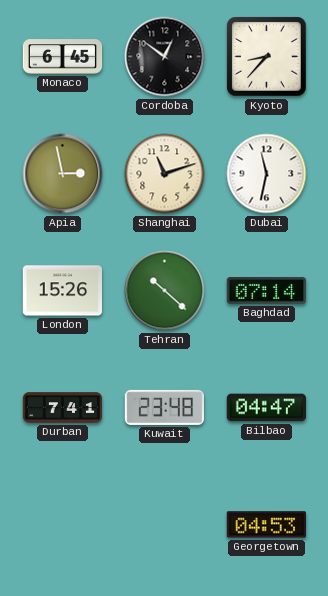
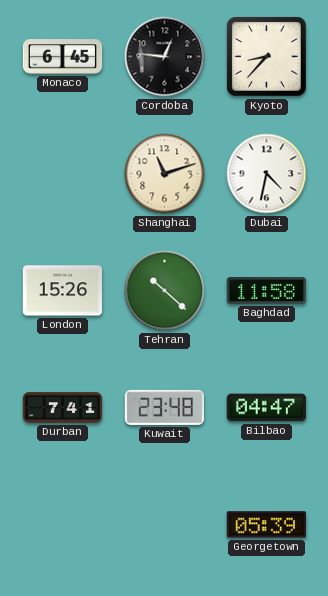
Cordoba: 12:51 -> 12:46
Apia: 2:58 -> none
Dubai: 11:32 -> 4:32
Baghdad: 07:14 -> 11:58
Georgetown: 04:53 -> 05:39
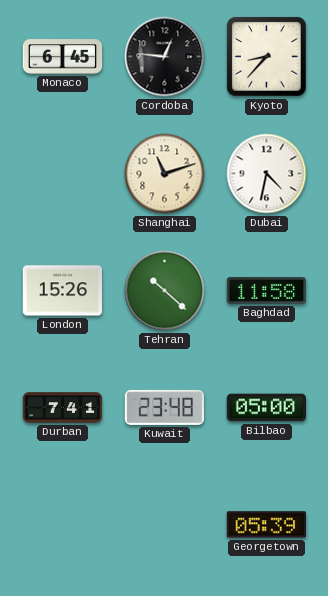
Bilbao: 04:47 -> 05:00
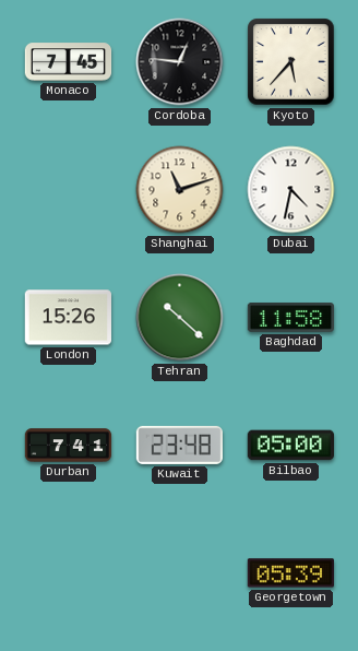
Monaco: 6:45 -> 7:45
Kyoto: 8:37 -> 5:37
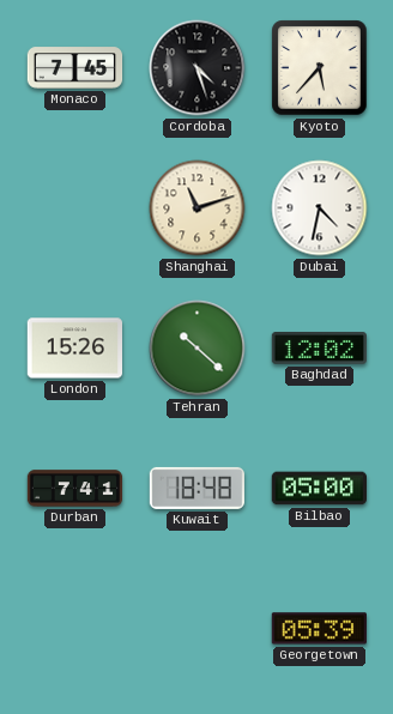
Cordoba: 12:46 -> 4:27
Baghdad: 11:58 -> 12:02
Kuwait: 23:48 -> 18:48
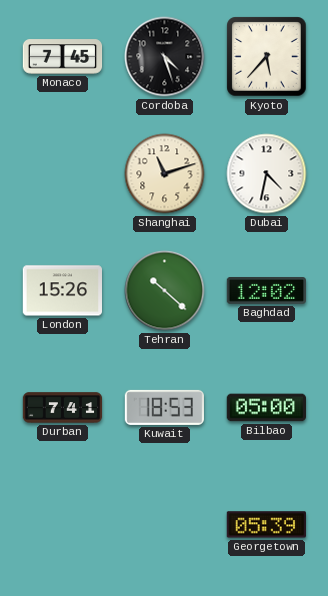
Kuwait: 18:48 -> 18:53
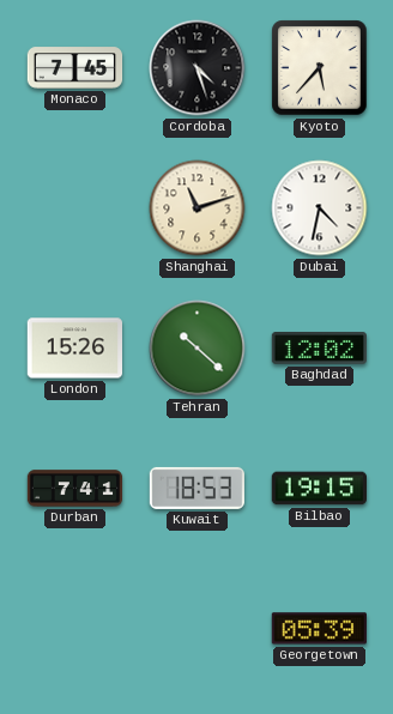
Bilbao: 05:00 -> 19:15
